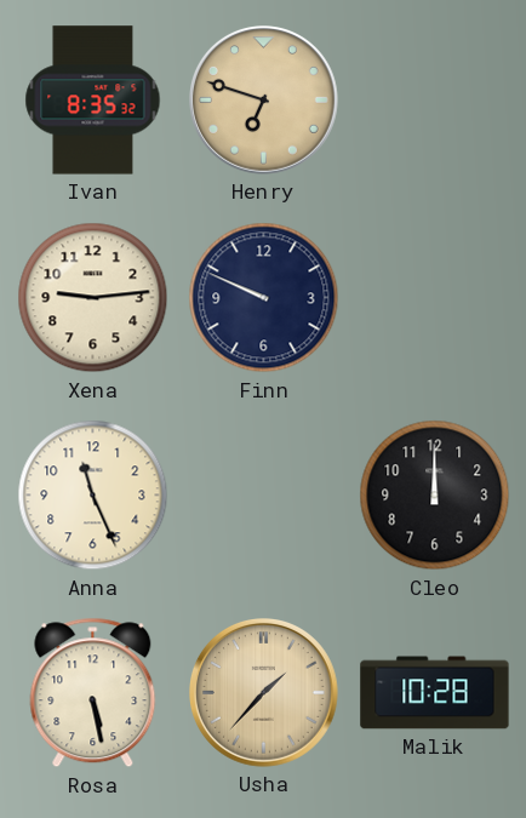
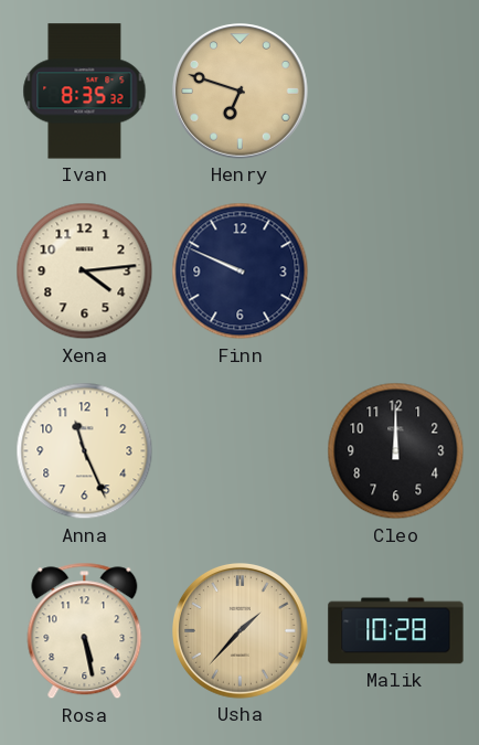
Xena: 9:14 -> 4:14
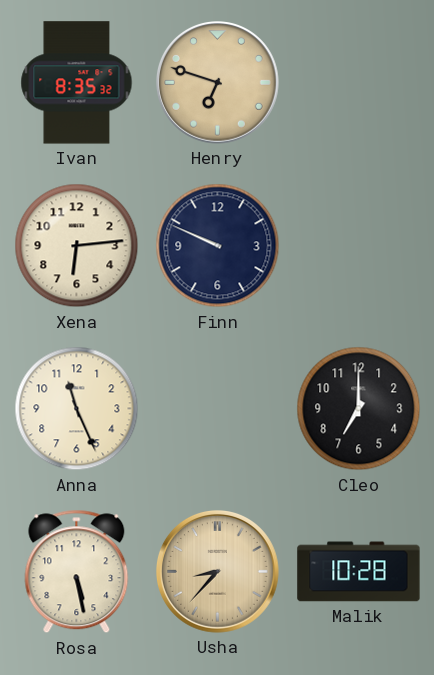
Xena: 4:14 -> 6:14
Cleo: 12:00 -> 7:00
Usha: 1:37 -> 8:37
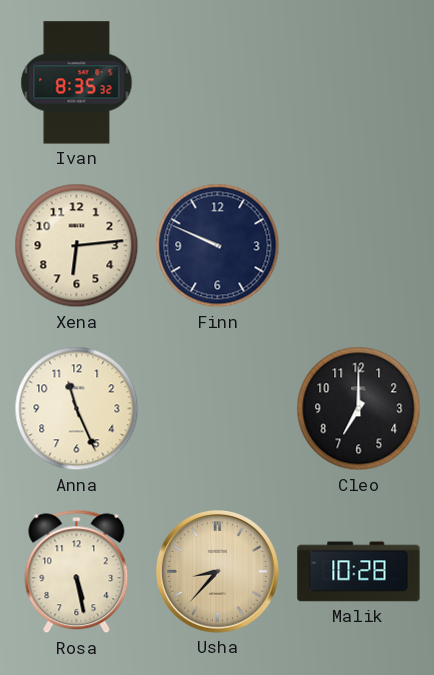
Henry: 6:48 -> none
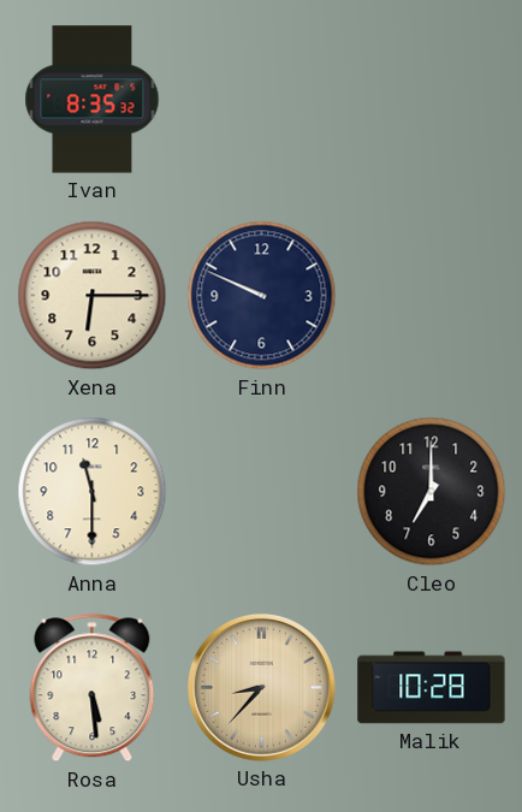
Xena: 6:14 -> 6:15
Anna: 11:26 -> 11:30
Rosa: 5:28 -> 5:29
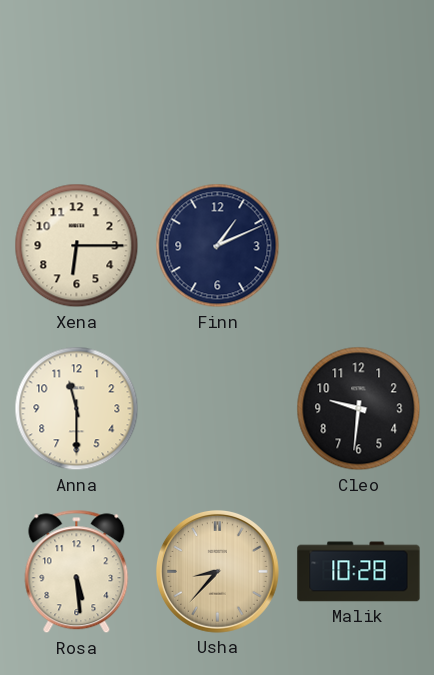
Ivan: 8:35 -> none
Finn: 9:49 -> 1:11
Cleo: 7:00 -> 9:31
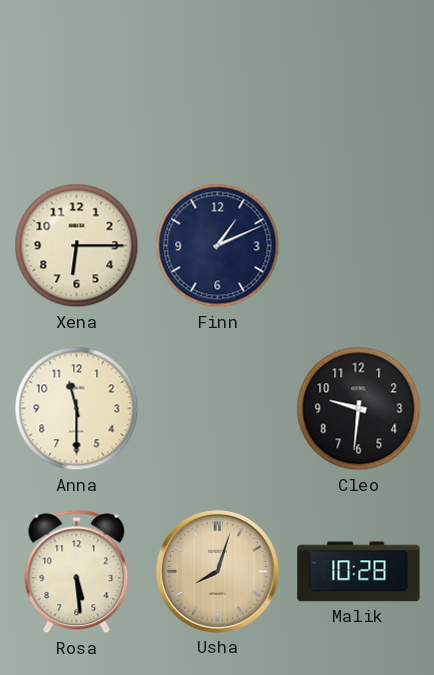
Usha: 8:37 -> 8:03
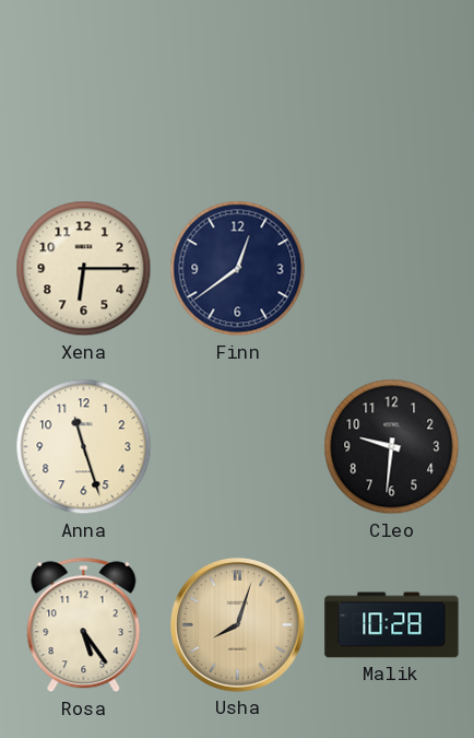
Finn: 1:11 -> 12:39
Anna: 11:30 -> 11:27
Rosa: 5:29 -> 5:24
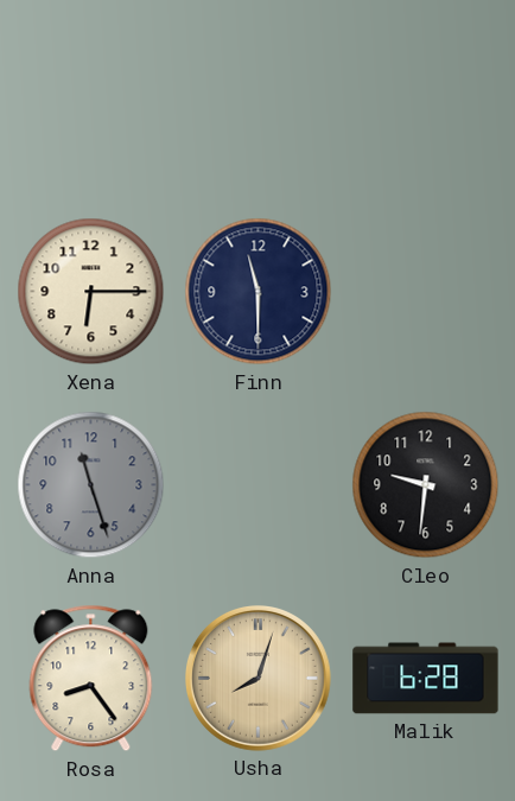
Finn: 12:39 -> 11:30
Anna dial: cream -> grey
Rosa: 5:24 -> 8:24
Malik: 10:28 -> 6:28
